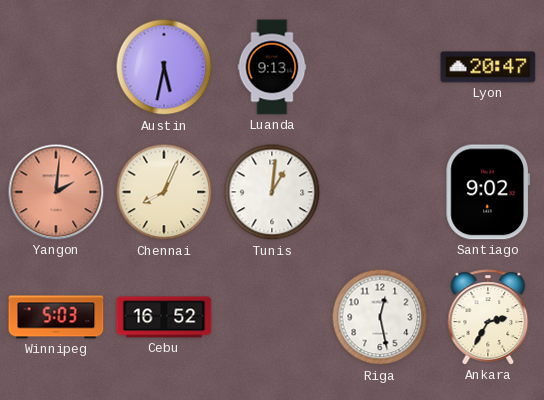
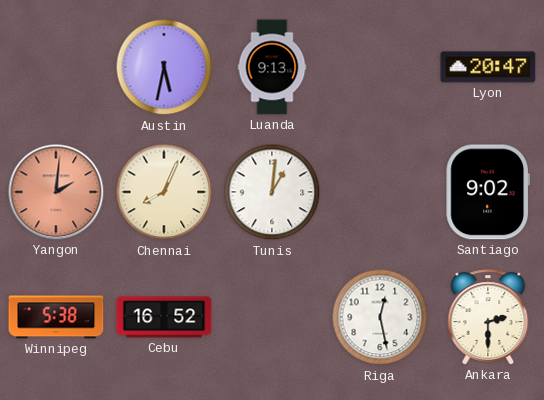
Winnipeg: 5:03 -> 5:38
Ankara: 2:35 -> 2:30
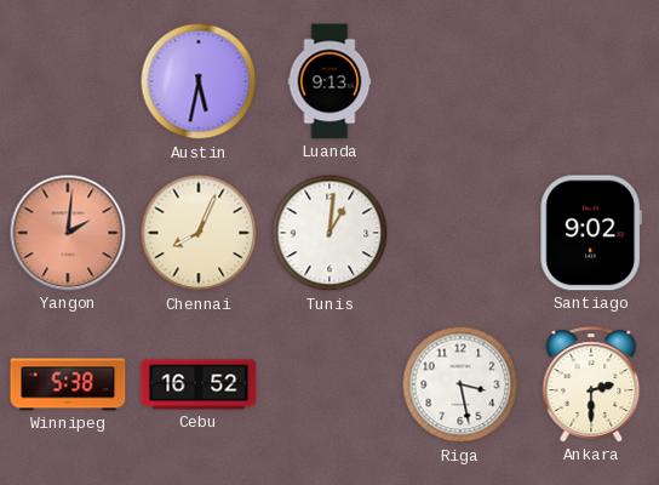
Lyon: 20:47 -> none
Riga: 12:28 -> 3:28
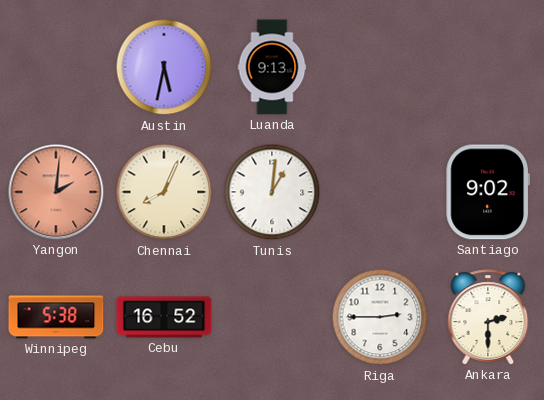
Riga: 3:28 -> 2:45
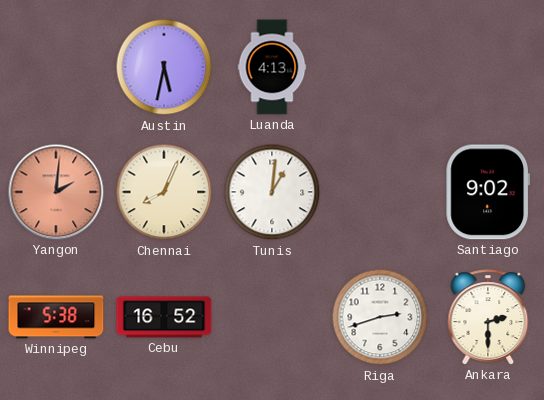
Luanda: 9:13 -> 4:13
Riga: 2:45 -> 2:42
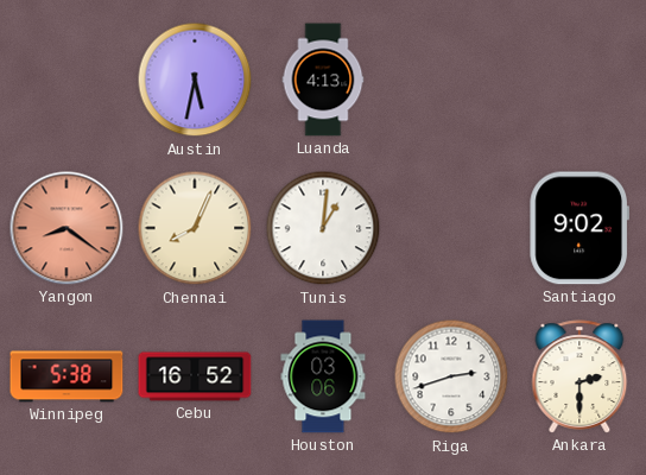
Yangon: 2:01 -> 8:21
Houston: none -> 03:06
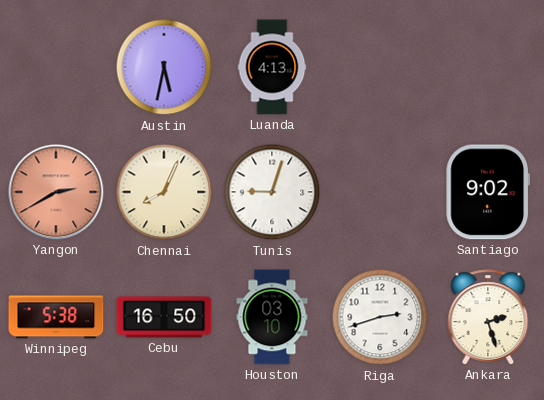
Yangon: 8:21 -> 2:40
Tunis: 1:01 -> 9:03
Cebu: 16:52 -> 16:50
Houston: 03:06 -> 03:10
Ankara: 2:30 -> 2:27
